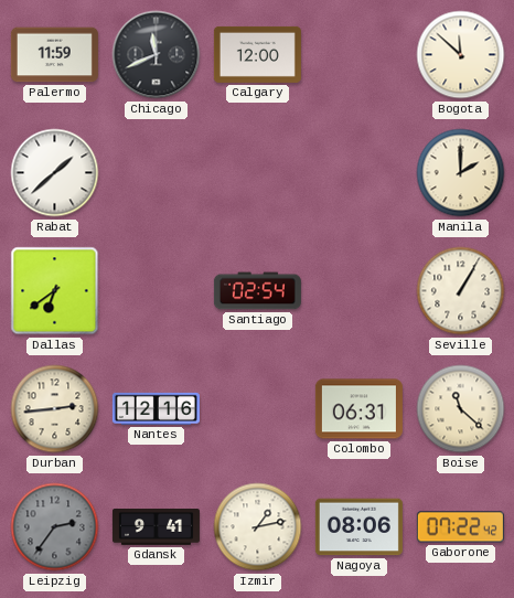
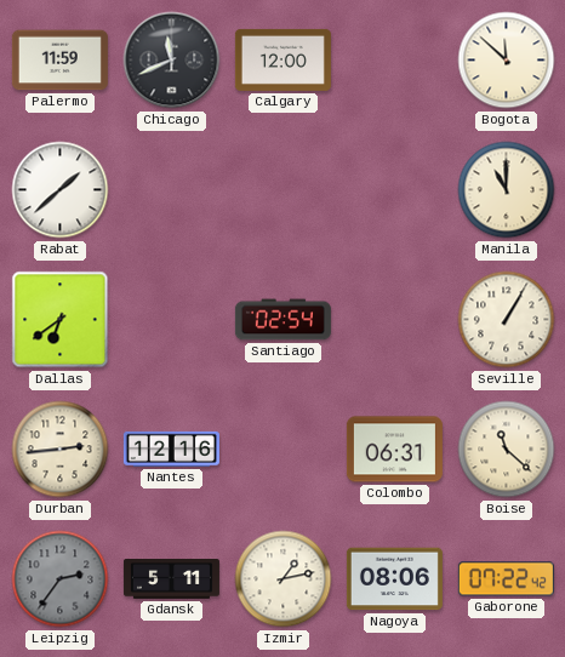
Manila: 2:00 -> 11:00
Gdansk: 9:41 -> 5:11
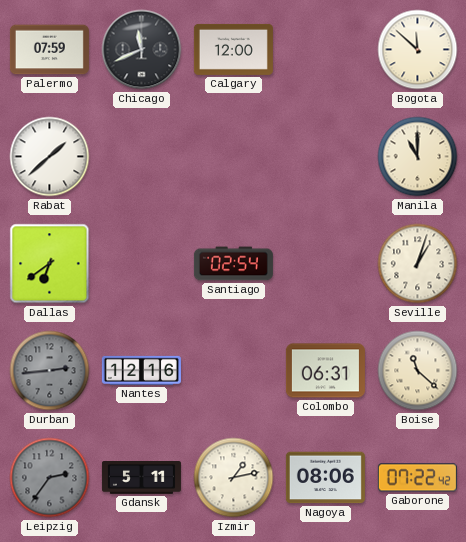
Palermo: 11:59 -> 07:59
Seville: 1:05 -> 1:03
Durban dial: cream -> grey
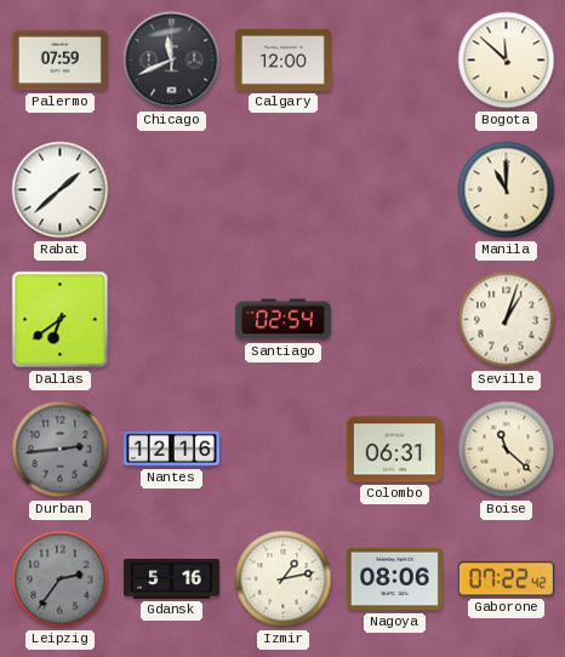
Gdansk: 5:11 -> 5:16
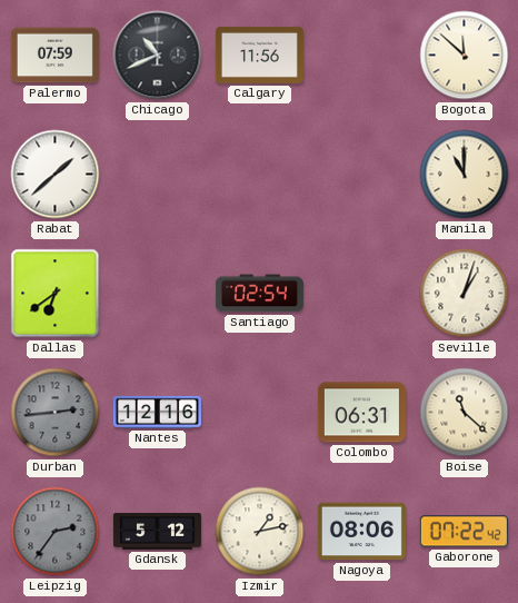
Chicago: 11:41 -> 10:41
Calgary: 12:00 -> 11:56
Gdansk: 5:16 -> 5:12
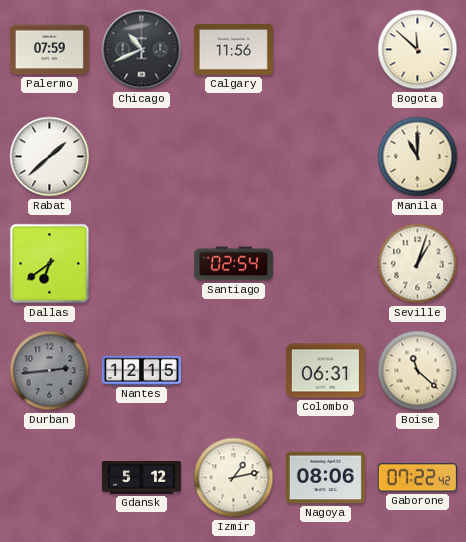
Nantes: 12:16 -> 12:15
Leipzig: 2:36 -> none
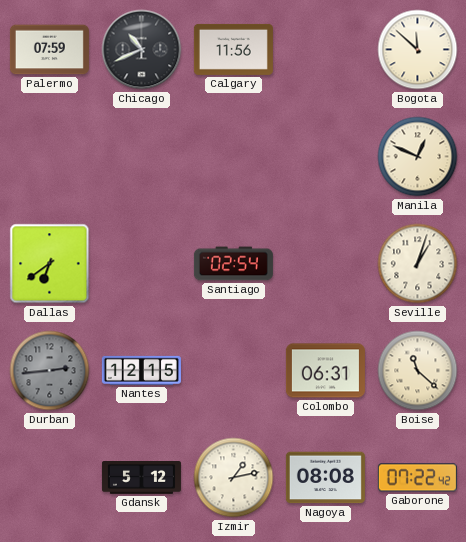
Rabat: 1:38 -> none
Manila: 11:00 -> 12:49
Nagoya: 08:06 -> 08:08
